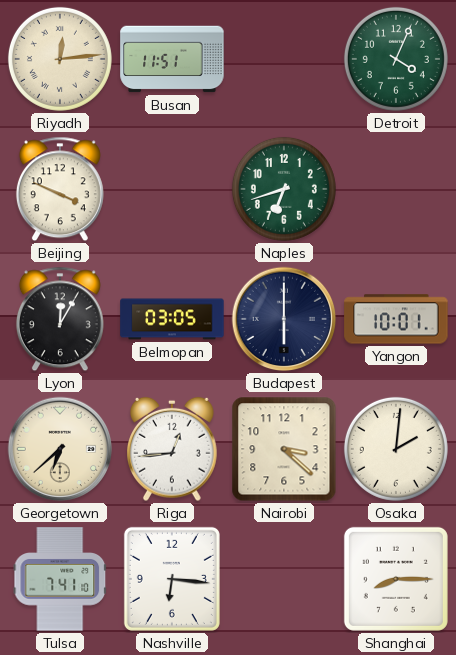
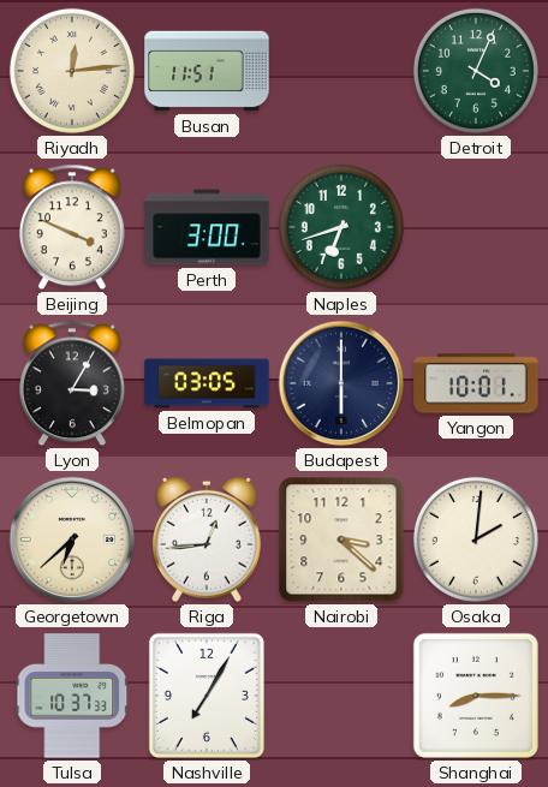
Perth: none -> 3:00
Lyon: 12:05 -> 3:05
Tulsa: 7:41 -> 10:37
Nashville: 6:16 -> 7:05
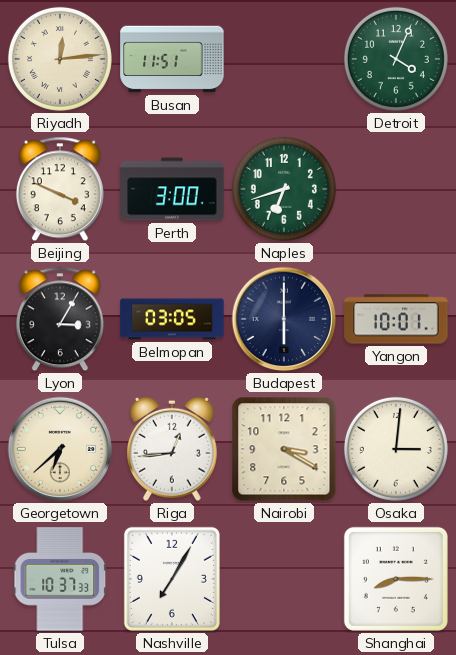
Nairobi: 3:22 -> 3:20
Osaka: 2:01 -> 3:01
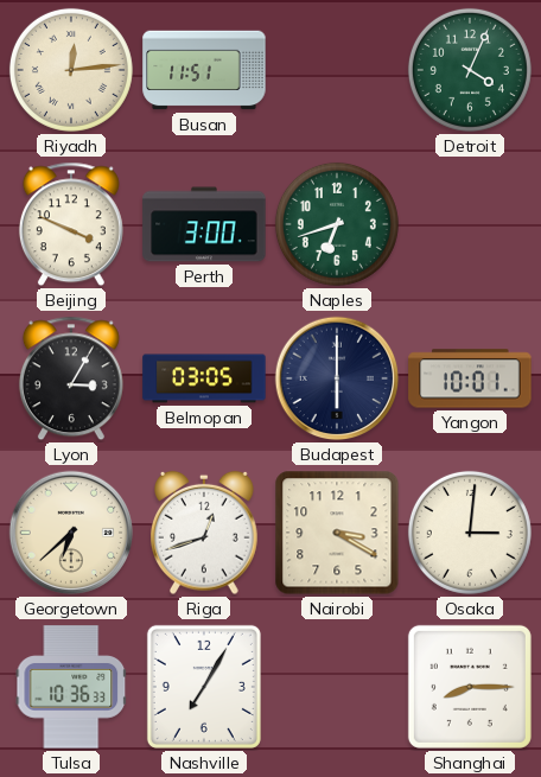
Riga: 12:44 -> 12:42
Tulsa: 10:37 -> 10:36
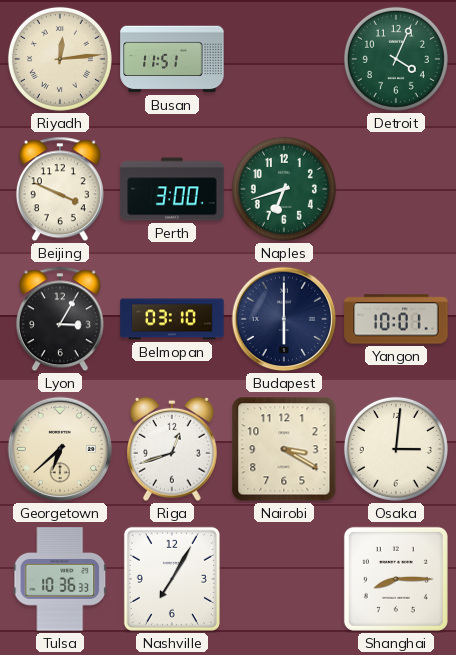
Belmopan: 03:05 -> 03:10
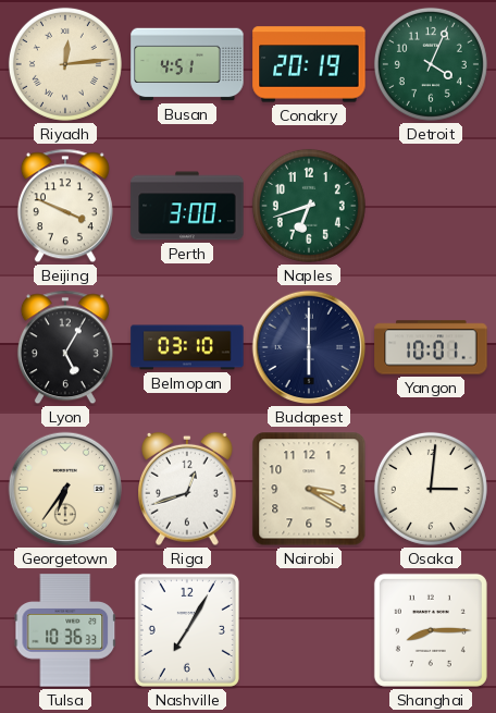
Busan: 11:51 -> 4:51
Conakry: none -> 20:19
Lyon: 3:05 -> 5:05
Georgetown: 6:38 -> 6:36
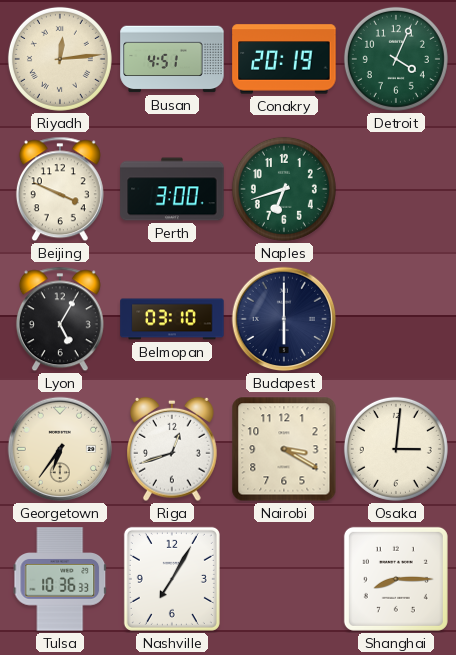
Yangon: 10:01 -> none
